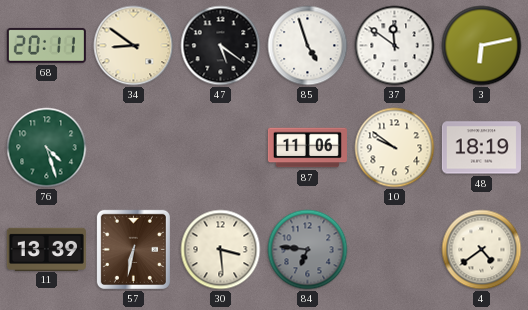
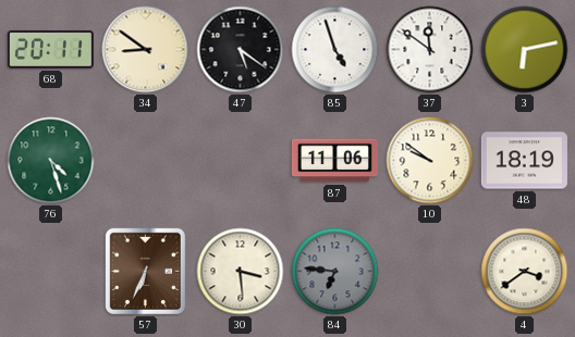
11: 13:39 -> none
57: 6:32 -> 6:34
4: 4:39 -> 3:39
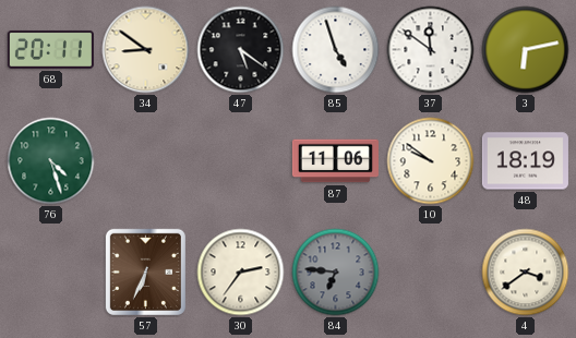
30: 3:29 -> 2:36
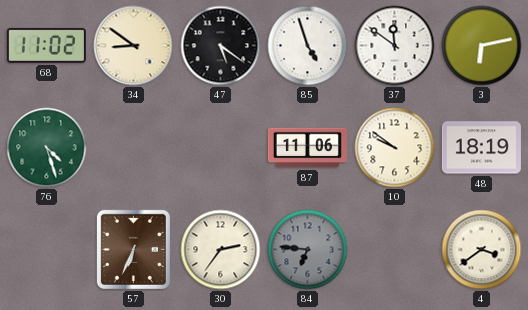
68: 20:11 -> 11:02
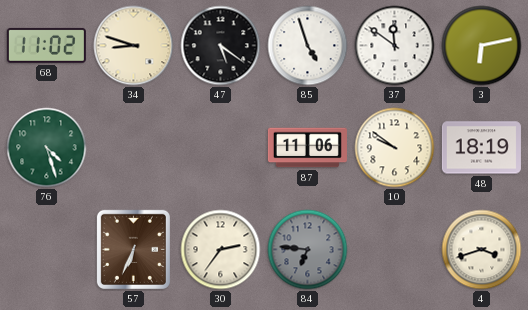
34: 8:51 -> 8:48
4: 3:39 -> 3:42
